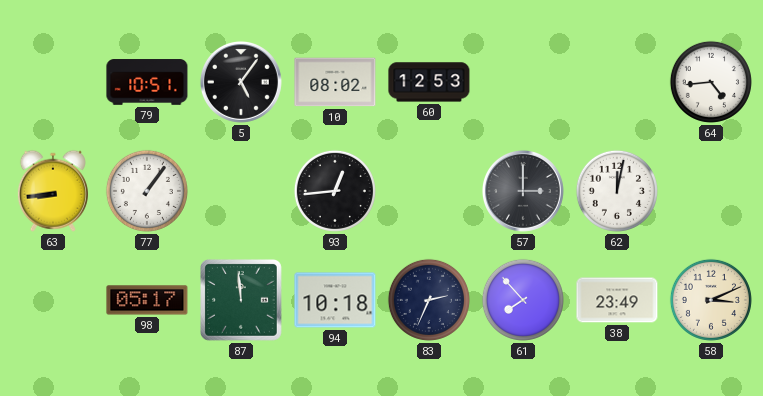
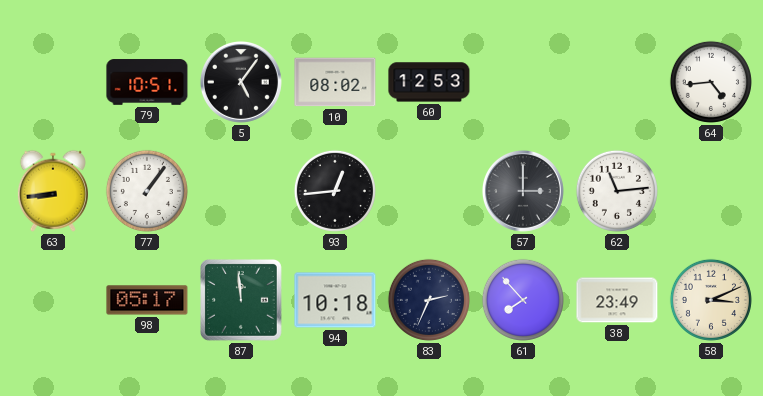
62: 12:02 -> 11:14
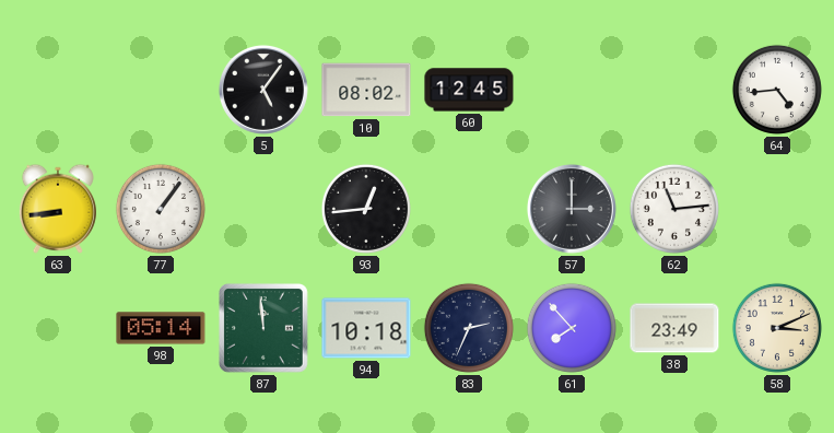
79: 10:51 -> none
60: 12:53 -> 12:45
98: 05:17 -> 05:14
